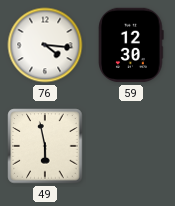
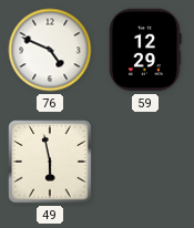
76: 4:16 -> 4:49
59: 12:30 -> 12:29
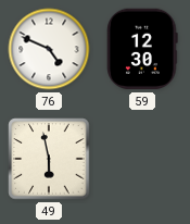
59: 12:29 -> 12:30
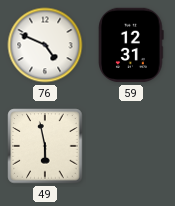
59: 12:30 -> 12:31
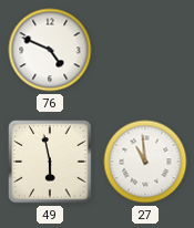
59: 12:31 -> none
27: none -> 10:59
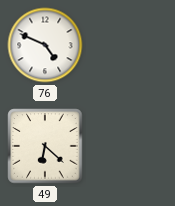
49: 5:58 -> 6:22
27: 10:59 -> none
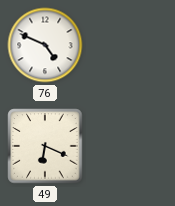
49: 6:22 -> 6:19
